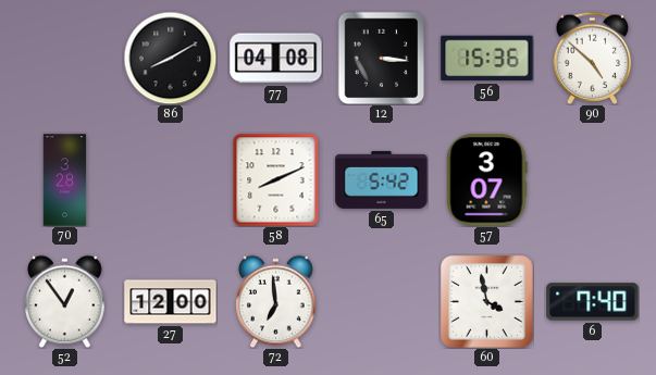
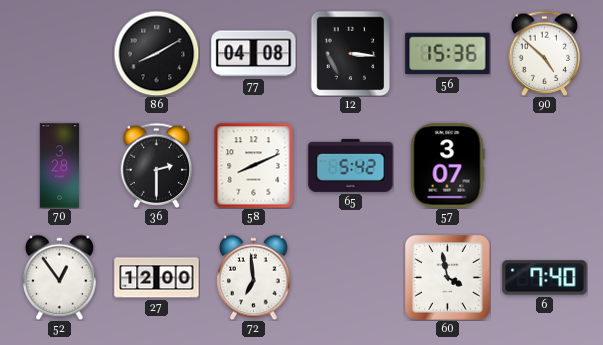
36: none -> 2:30
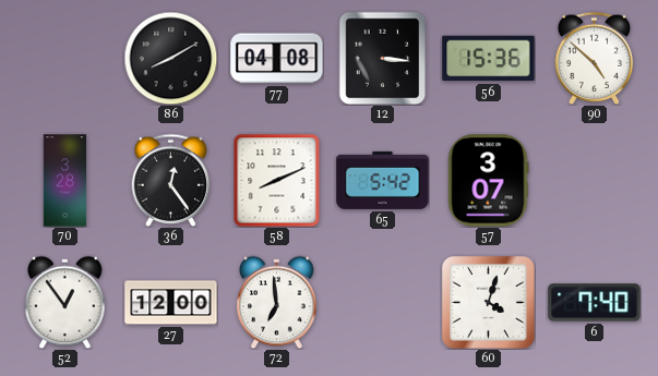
36: 2:30 -> 12:24
60: 3:58 -> 4:03
